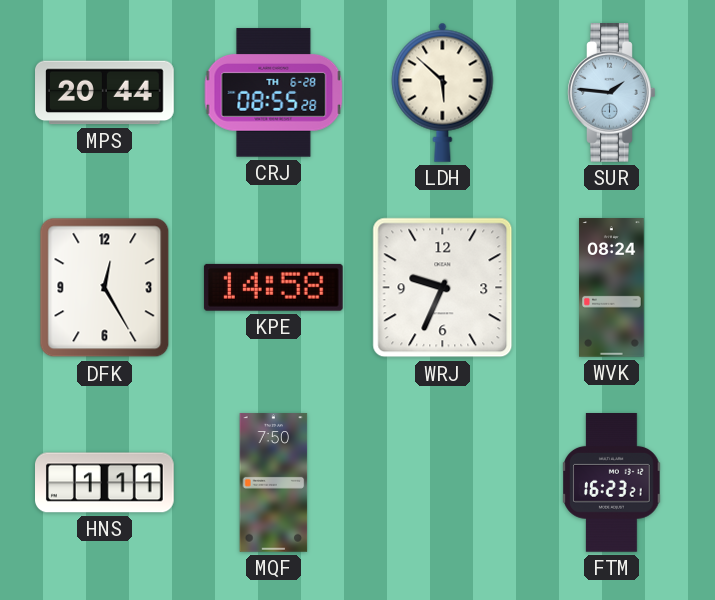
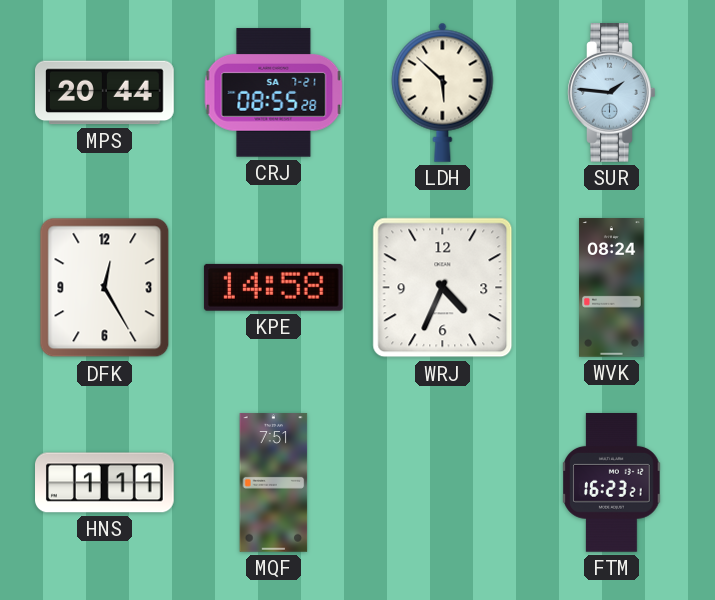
CRJ date: TH 6-28 -> SA 7-21
WRJ: 9:34 -> 4:34
MQF: 7:50 -> 7:51
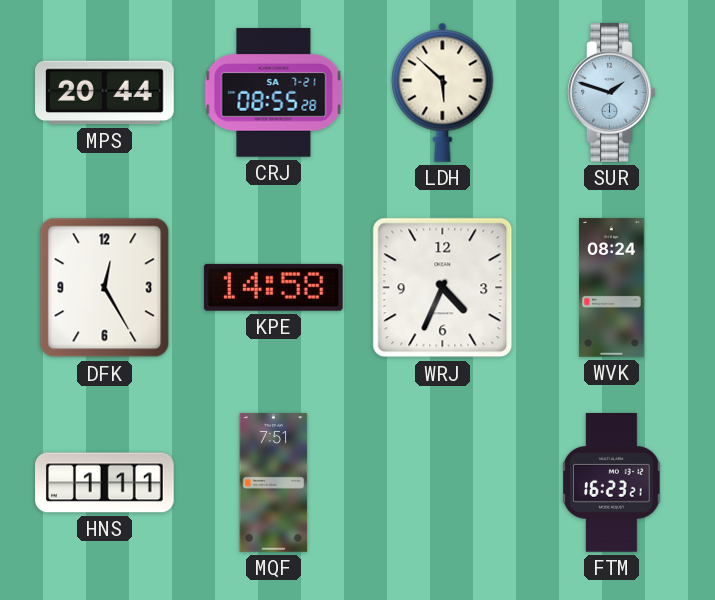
SUR: 1:46 -> 1:48
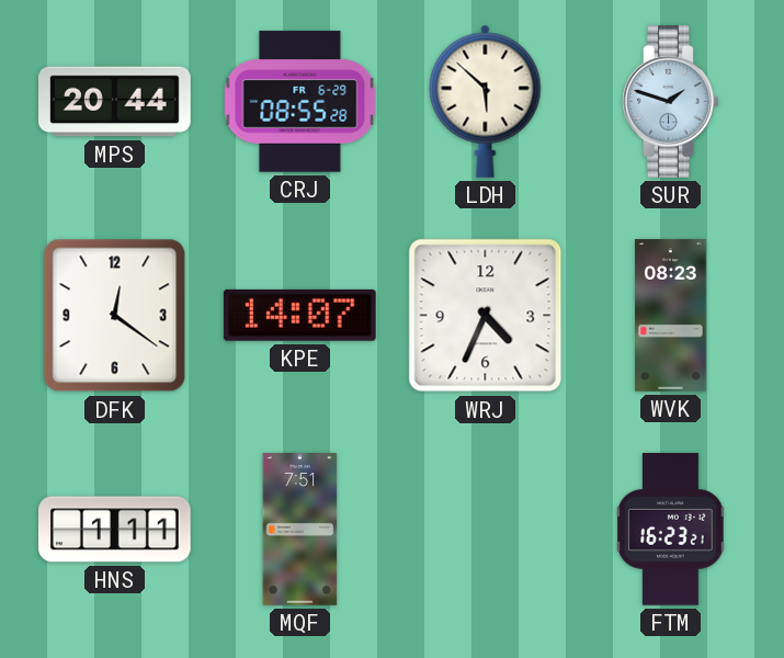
CRJ date: SA 7-21 -> FR 6-29
DFK: 12:25 -> 12:21
KPE: 14:58 -> 14:07
WVK: 08:24 -> 08:23
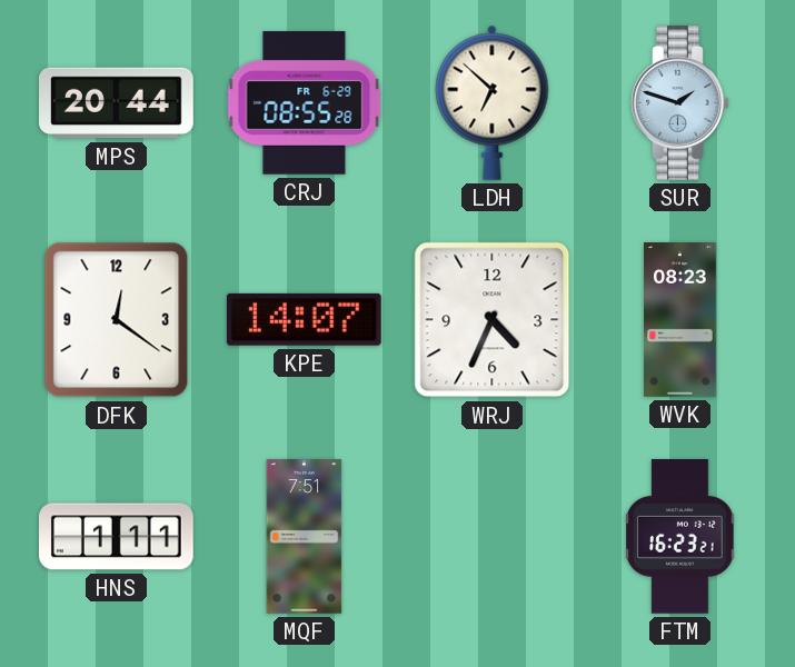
LDH: 5:52 -> 6:52
